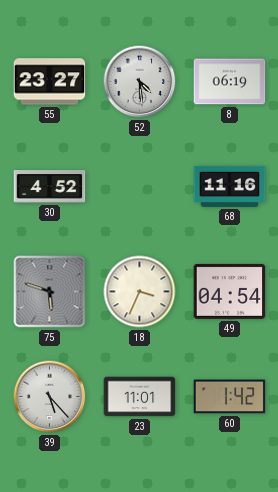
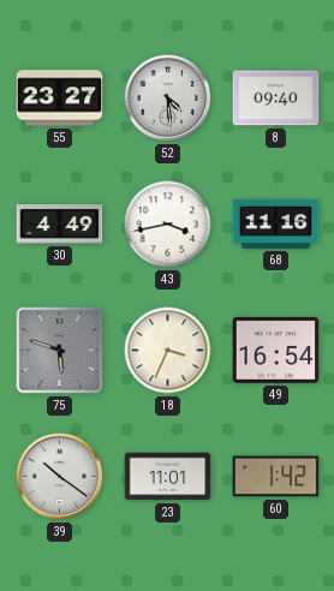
8: 06:19 -> 09:40
30: 4:52 -> 4:49
43: none -> 3:43
49: 04:54 -> 16:54
39: 5:23 -> 10:21
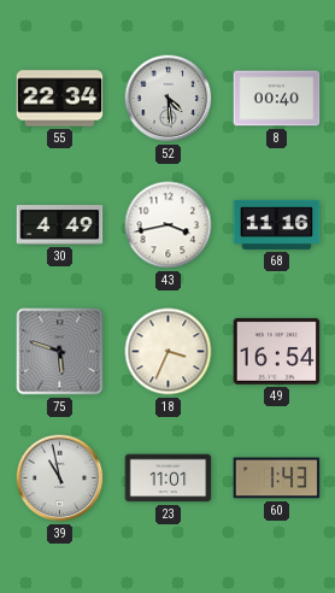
55: 23:27 -> 22:34
8: 09:40 -> 00:40
39: 10:21 -> 10:58
60: 1:42 -> 1:43
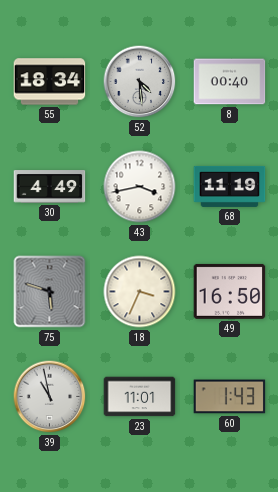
55: 22:34 -> 18:34
68: 11:16 -> 11:19
49: 16:54 -> 16:50
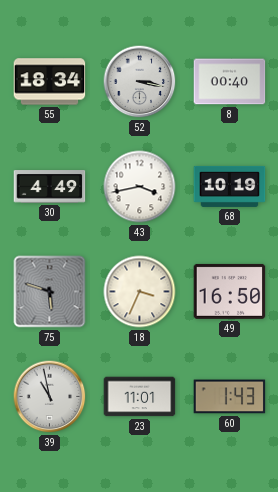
52: 4:29 -> 3:17
68: 11:19 -> 10:19
